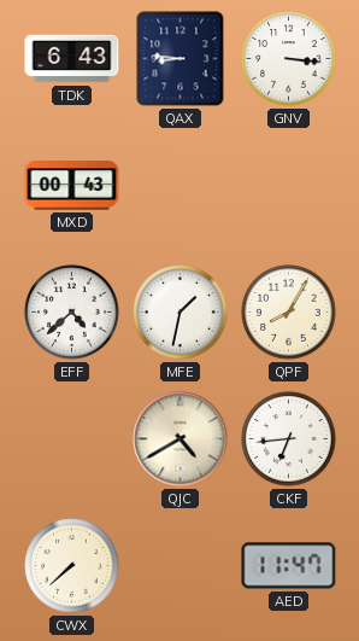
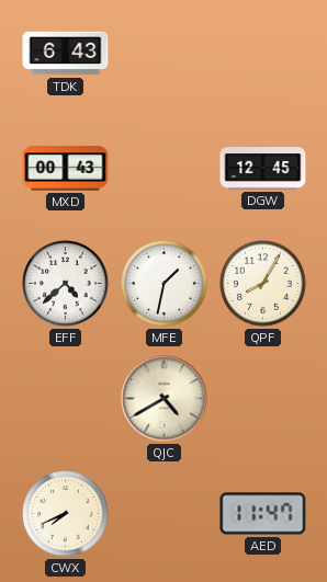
QAX: 8:46 -> none
GNV: 3:16 -> none
DGW: none -> 12:45
CKF: 6:44 -> none
CWX: 7:38 -> 7:41
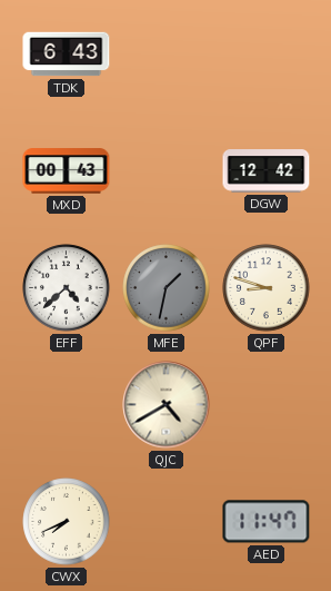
DGW: 12:45 -> 12:42
MFE dial: white -> grey
QPF: 8:05 -> 8:48
